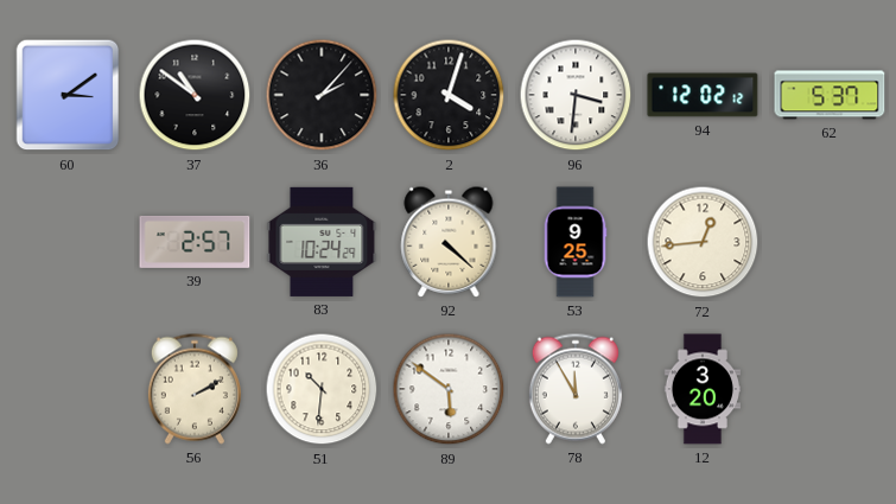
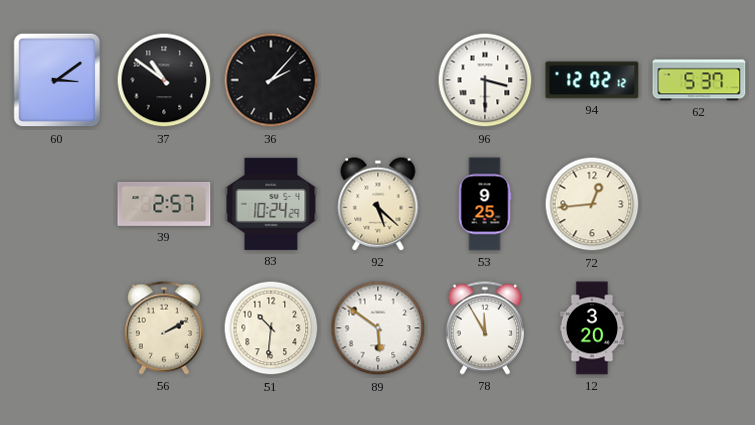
2: 4:03 -> none
96: 3:31 -> 3:30
92: 4:22 -> 5:22
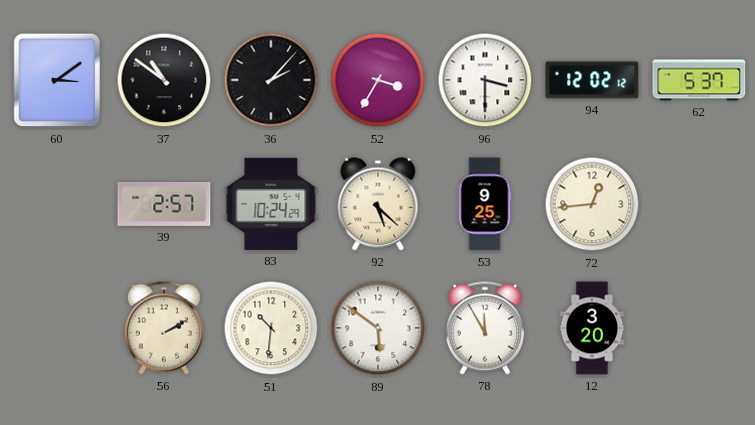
52: none -> 3:35
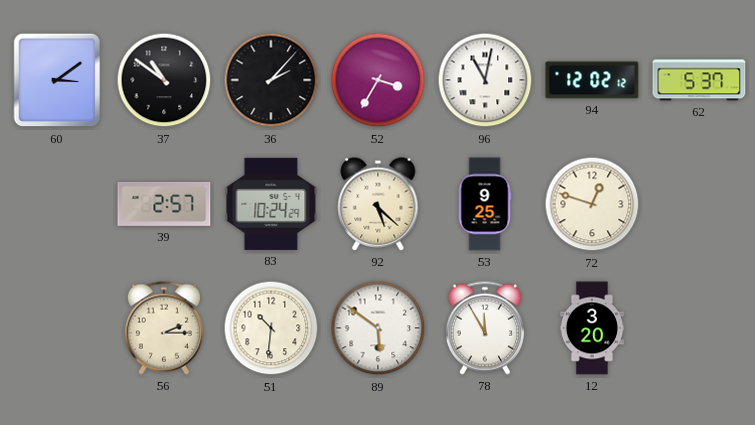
96: 3:30 -> 11:02
72: 12:44 -> 12:48
56: 2:10 -> 2:15
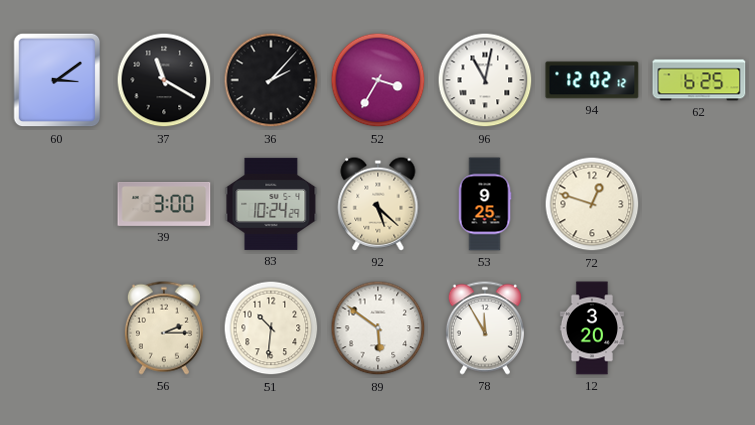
37: 10:51 -> 11:20
62: 5:37 -> 6:25
39: 2:57 -> 3:00
